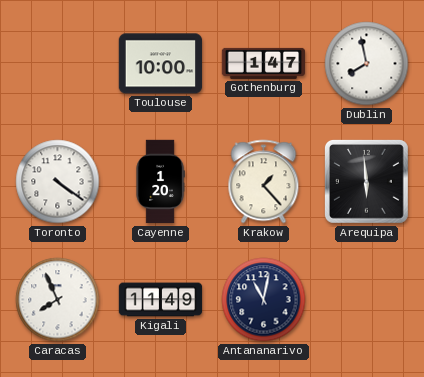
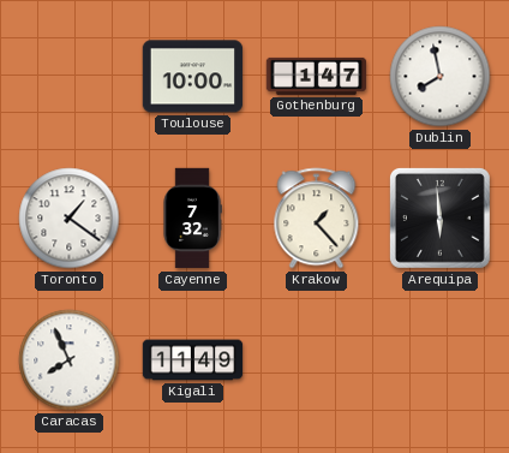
Toronto: 4:21 -> 1:21
Cayenne: 1:20 -> 7:32
Antananarivo: 11:02 -> none
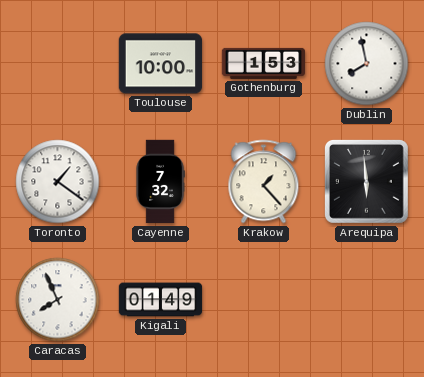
Gothenburg: 1:47 -> 1:53
Kigali: 11:49 -> 01:49
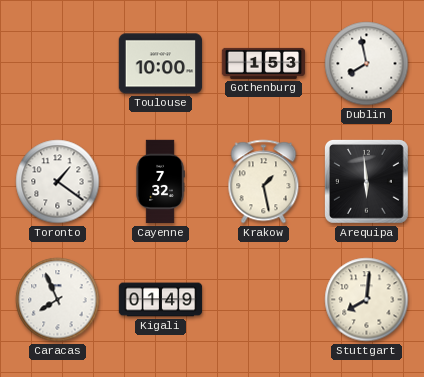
Krakow: 1:23 -> 1:28
Stuttgart: none -> 8:01
